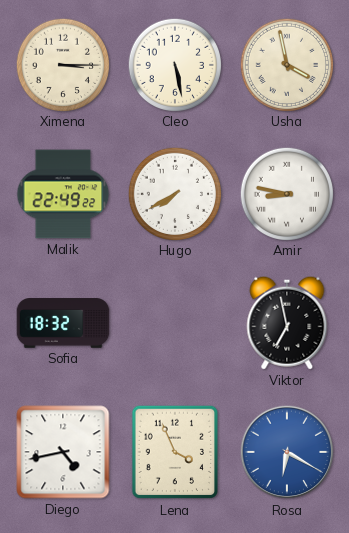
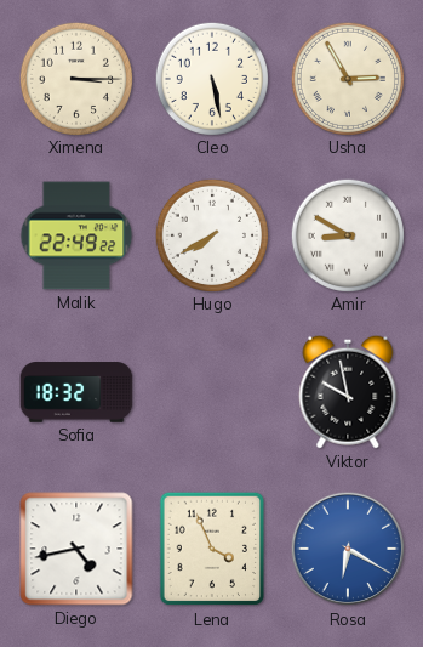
Usha: 3:58 -> 2:55
Amir: 8:47 -> 8:50
Viktor: 6:58 -> 9:58
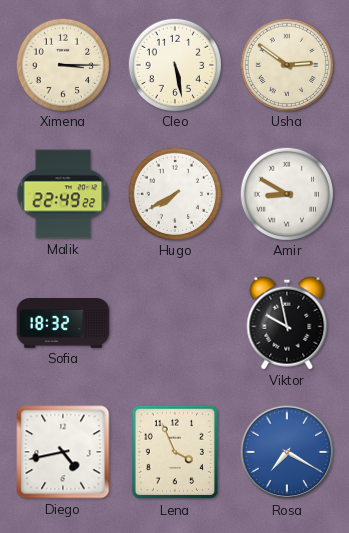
Usha: 2:55 -> 2:51
Rosa: 6:20 -> 7:20
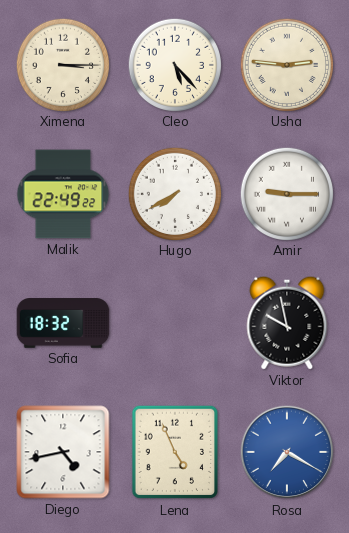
Cleo: 5:28 -> 5:23
Usha: 2:51 -> 2:46
Amir: 8:50 -> 9:15
Lena: 3:56 -> 4:56
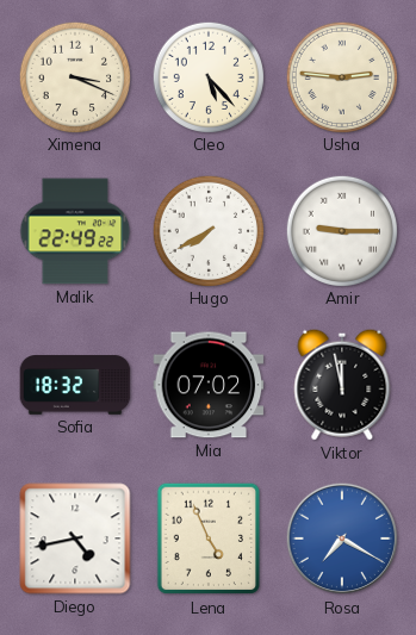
Ximena: 3:15 -> 3:19
Mia: none -> 07:02
Viktor: 9:58 -> 11:58
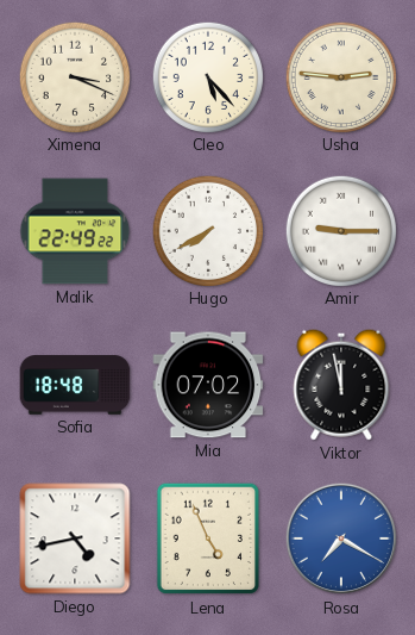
Sofia: 18:32 -> 18:48
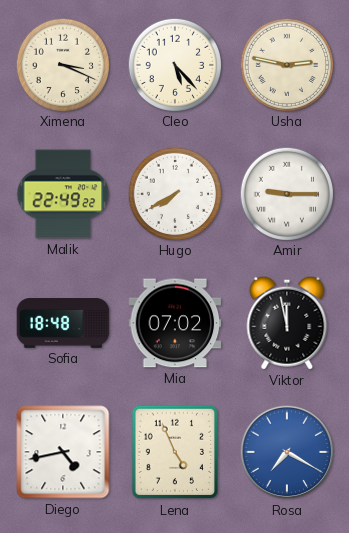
Usha: 2:46 -> 2:47
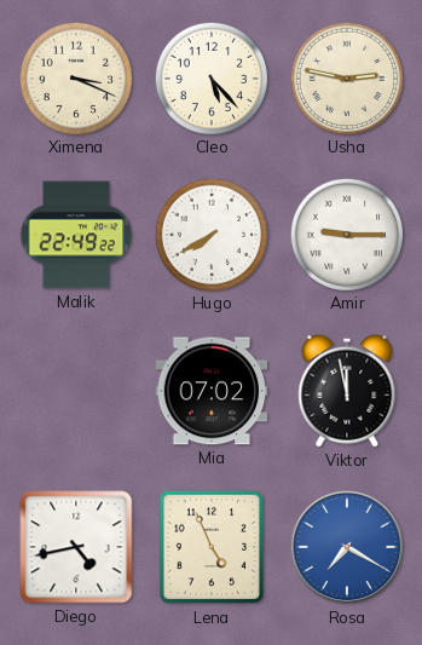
Sofia: 18:48 -> none
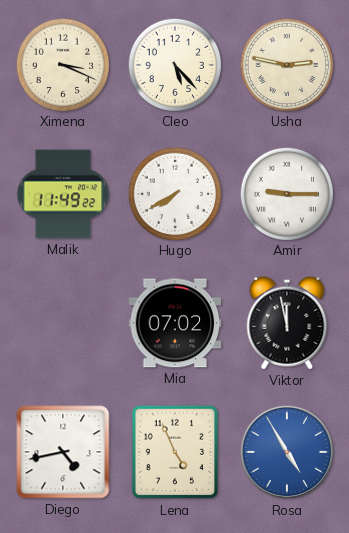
Malik: 22:49 -> 11:49
Rosa: 7:20 -> 4:55
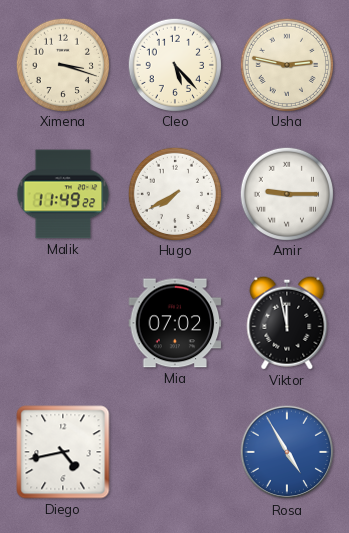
Ximena: 3:19 -> 3:18
Lena: 4:56 -> none
